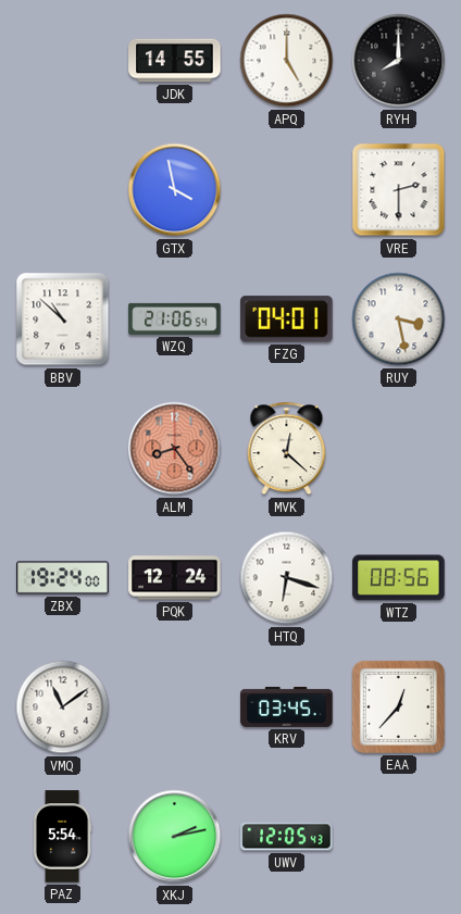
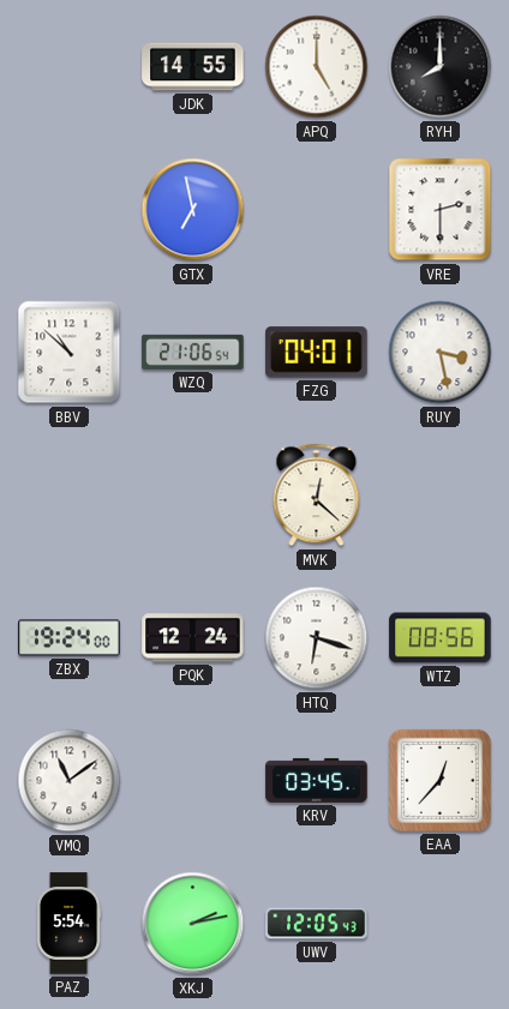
GTX: 3:58 -> 6:58
ALM: 8:24 -> none
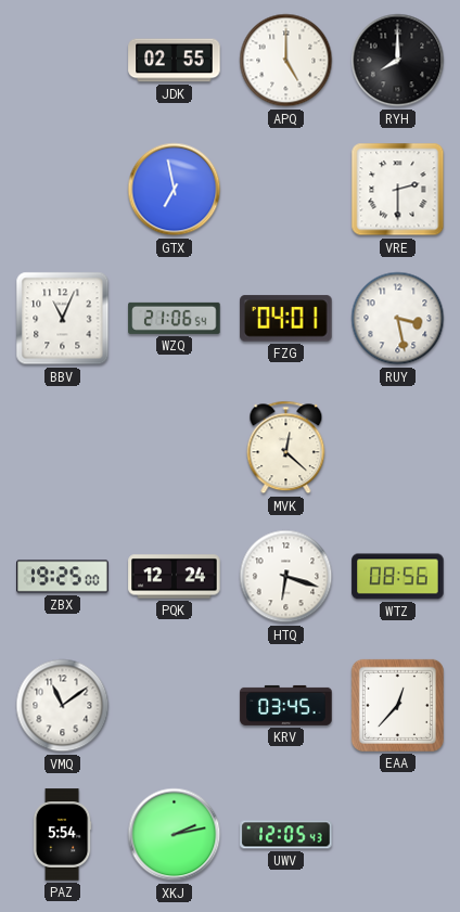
JDK: 14:55 -> 02:55
BBV: 10:52 -> 11:04
ZBX: 19:24 -> 19:25
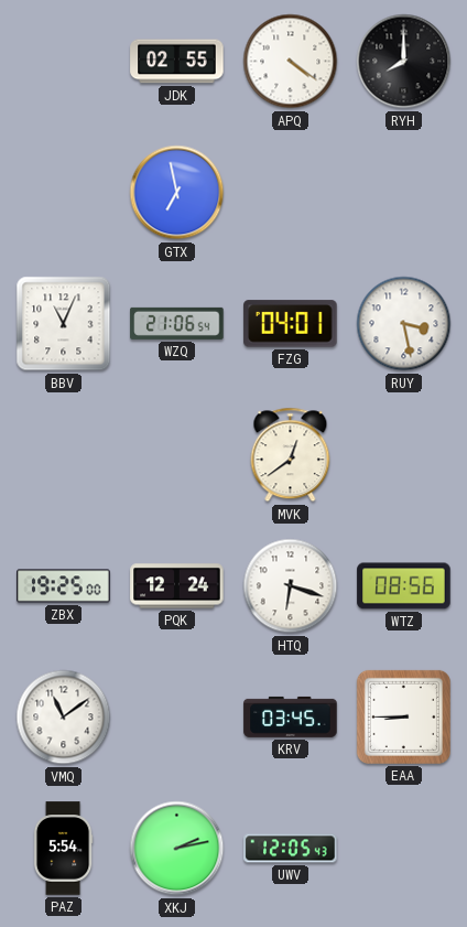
APQ: 5:00 -> 4:21
VRE: 2:30 -> none
MVK: 12:22 -> 12:39
EAA: 12:37 -> 8:45
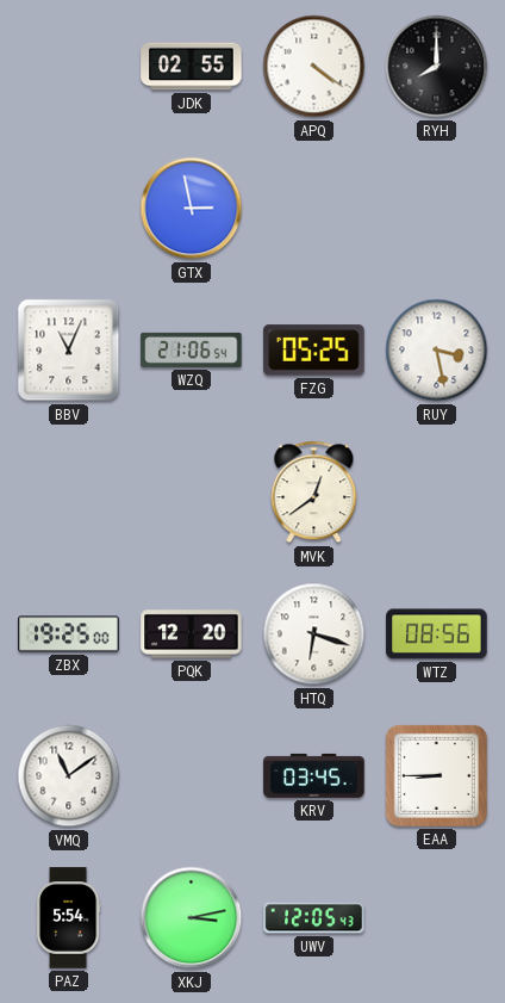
GTX: 6:58 -> 2:58
FZG: 04:01 -> 05:25
PQK: 12:24 -> 12:20
XKJ: 2:13 -> 3:13
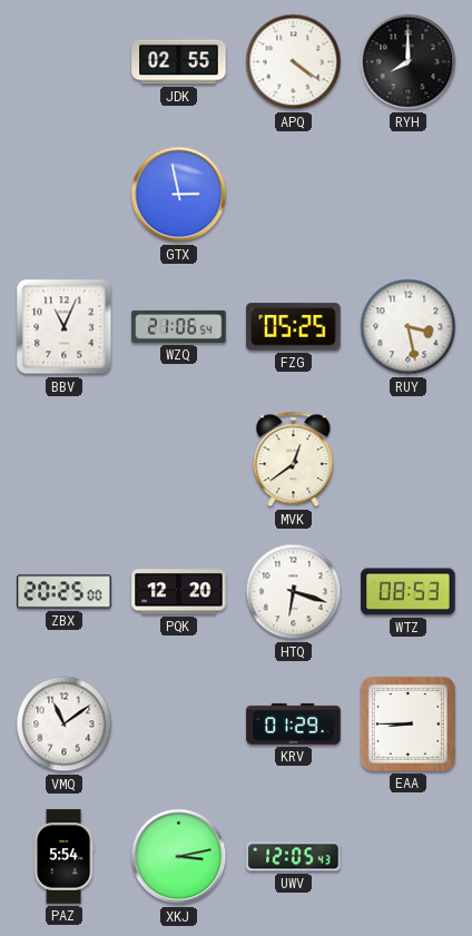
ZBX: 19:25 -> 20:25
WTZ: 08:56 -> 08:53
KRV: 03:45 -> 01:29
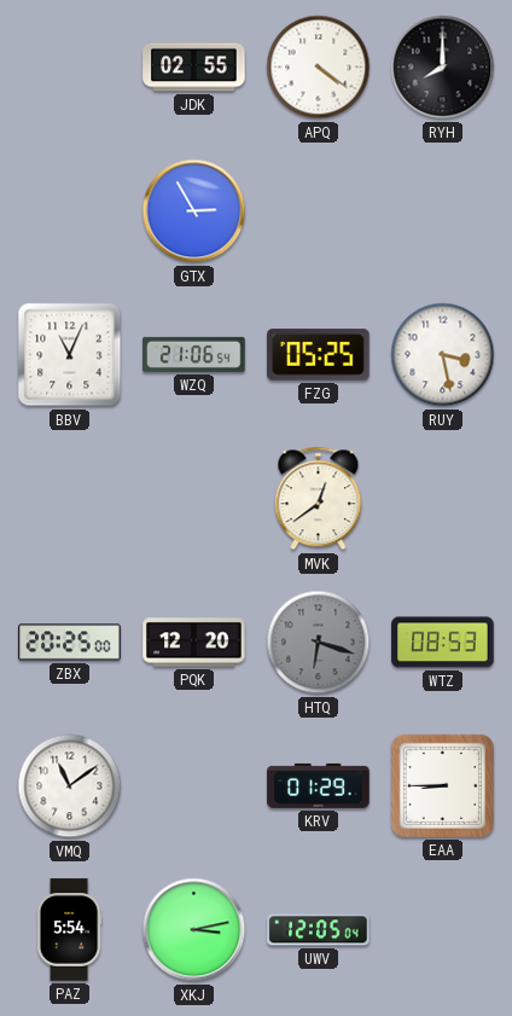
GTX: 2:58 -> 2:55
HTQ dial: white -> grey
UWV: 12:05:43 -> 12:05:04
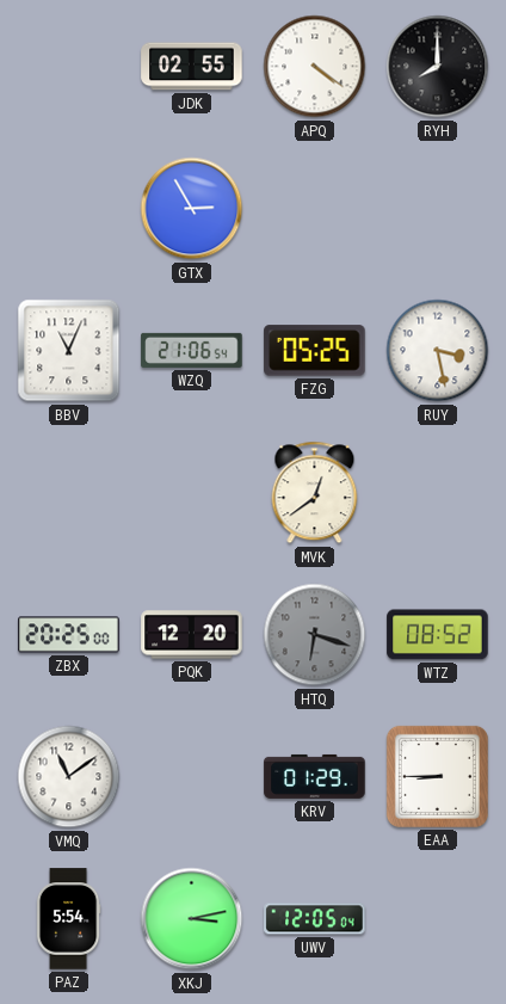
WTZ: 08:53 -> 08:52
